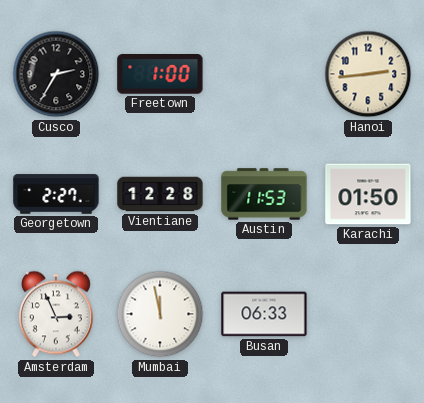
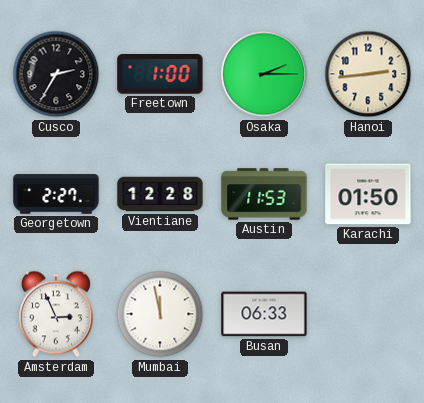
Osaka: none -> 2:15
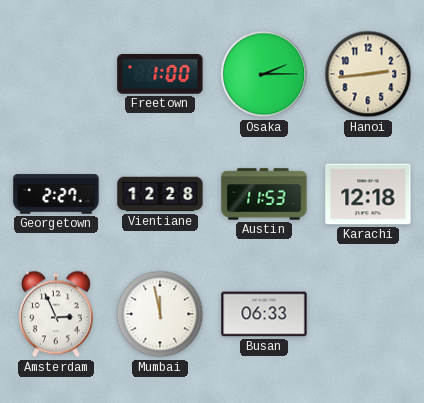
Cusco: 2:35 -> none
Karachi: 01:50 -> 12:18
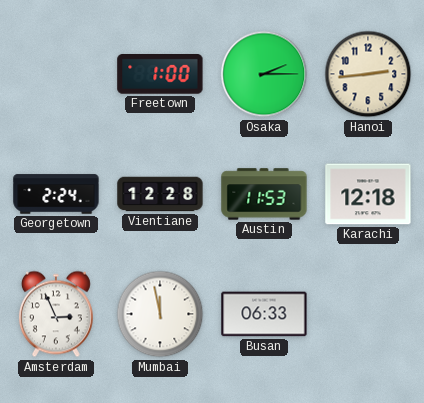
Georgetown: 2:27 -> 2:24
